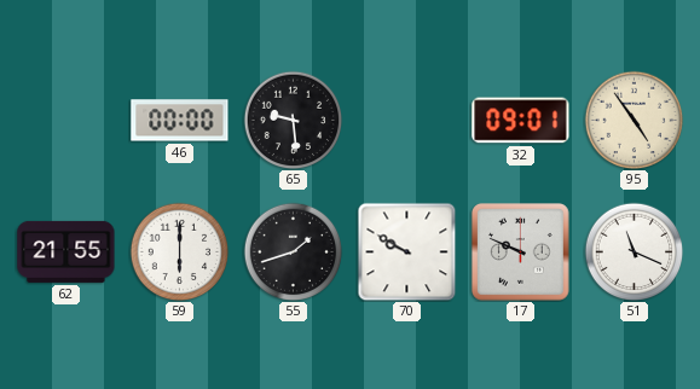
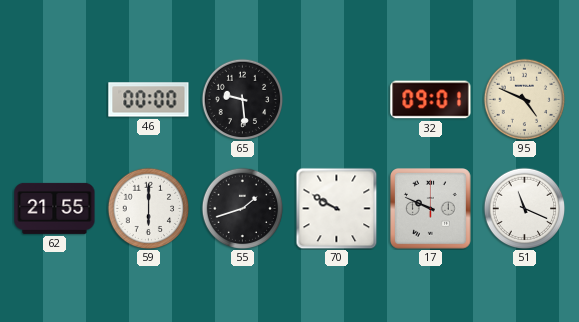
95: 4:54 -> 4:49
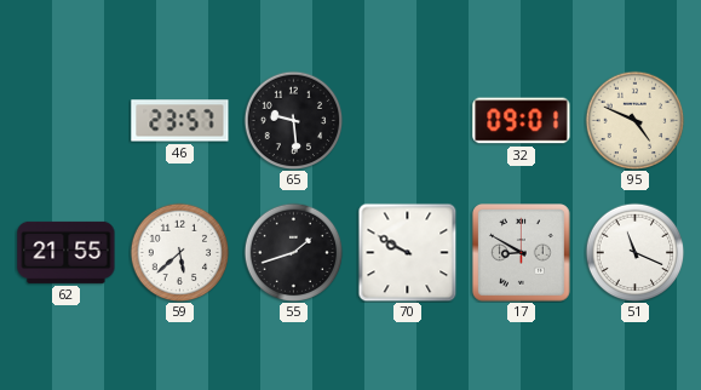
46: 00:00 -> 23:57
59: 6:00 -> 5:38
17: 9:49 -> 8:50
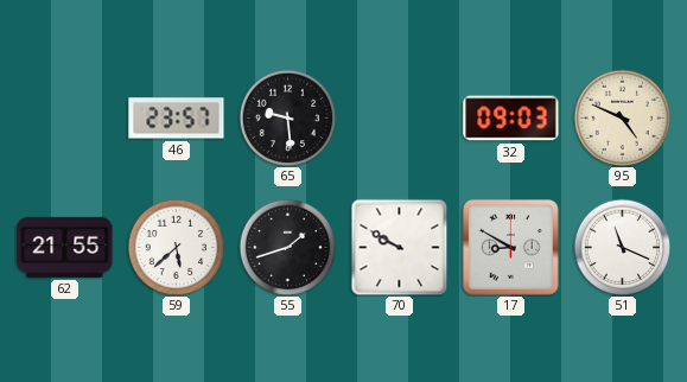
32: 09:01 -> 09:03
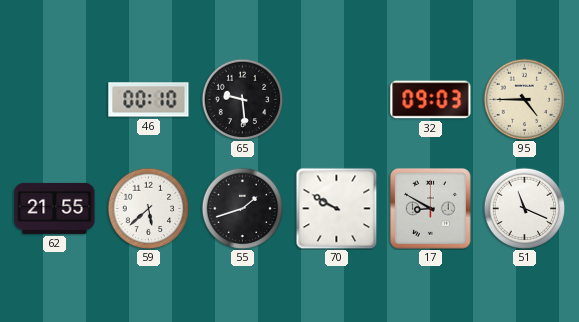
46: 23:57 -> 00:10
95: 4:49 -> 4:45
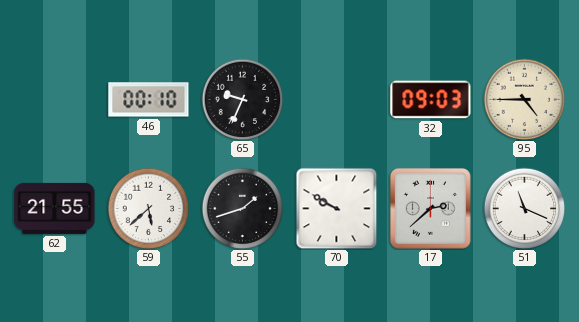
65: 9:29 -> 9:34
17: 8:50 -> 2:38
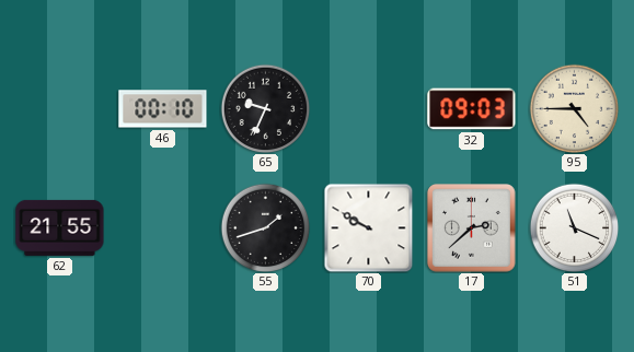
59: 5:38 -> none
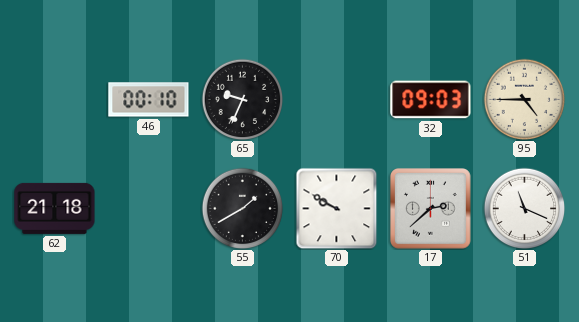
62: 21:55 -> 21:18
55: 1:42 -> 1:40
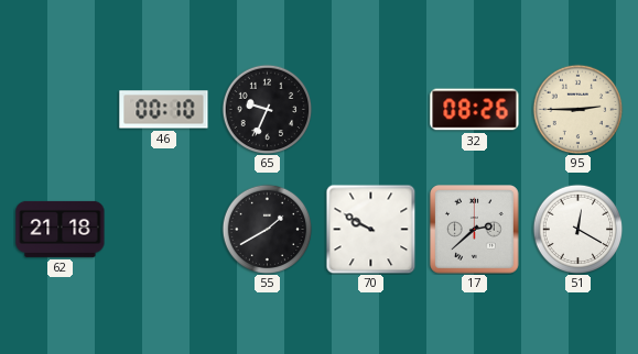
32: 09:03 -> 08:26
95: 4:45 -> 2:45
51: 11:19 -> 12:20
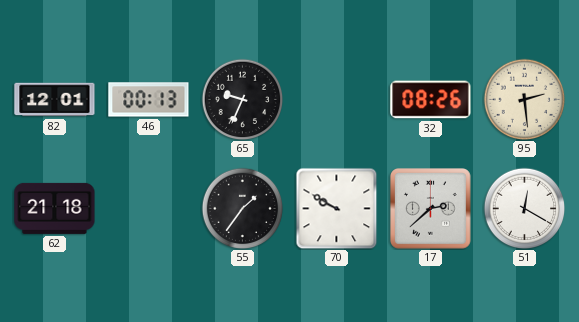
82: none -> 12:01
46: 00:10 -> 00:13
95: 2:45 -> 2:29
55: 1:40 -> 1:36
